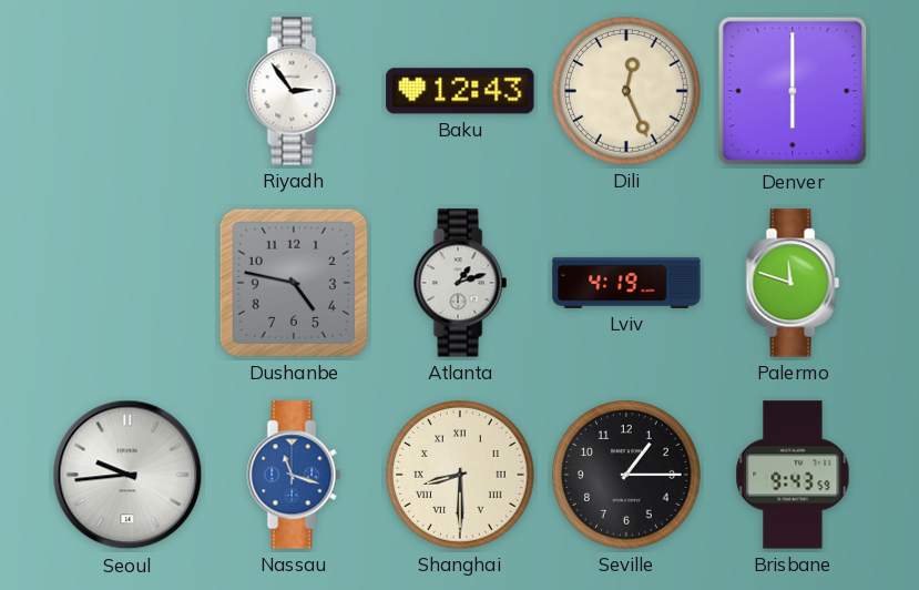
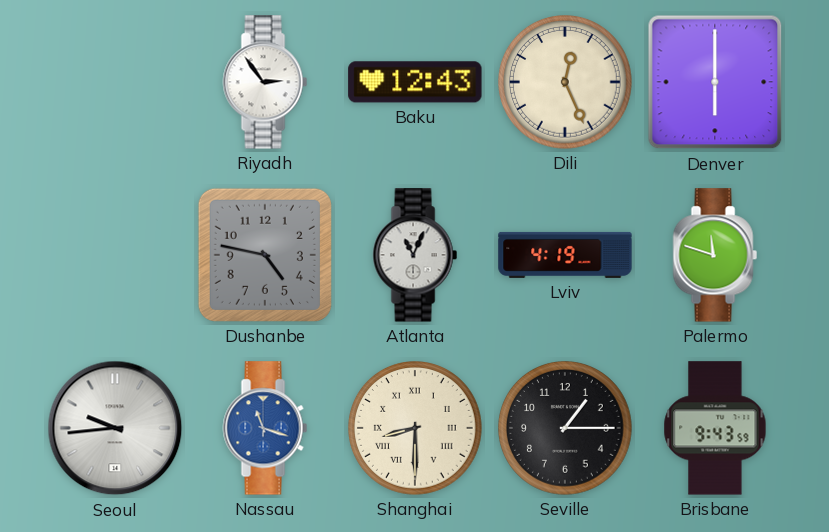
Atlanta: 1:12 -> 11:04
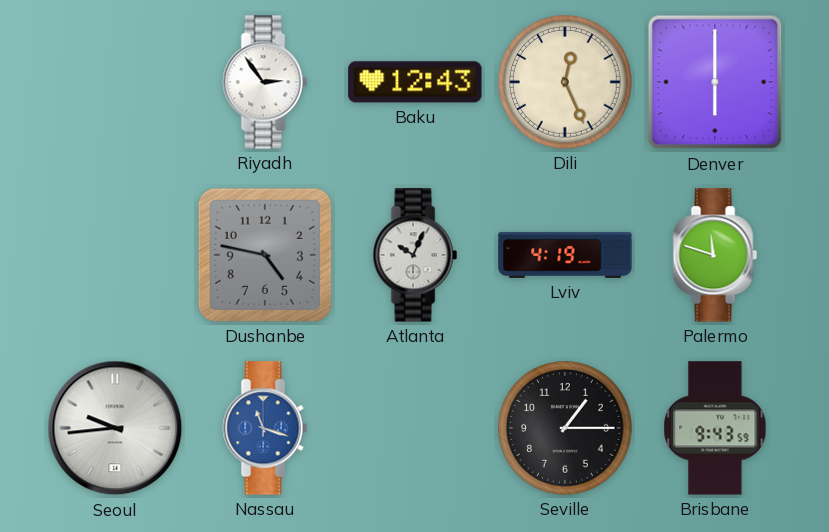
Atlanta: 11:04 -> 10:04
Shanghai: 8:30 -> none
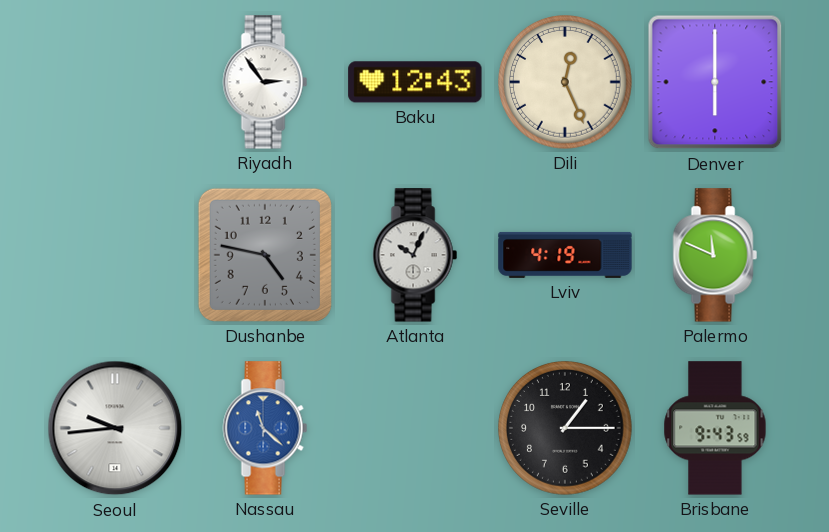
Palermo: 11:48 -> 11:49
Nassau: 11:18 -> 11:22
